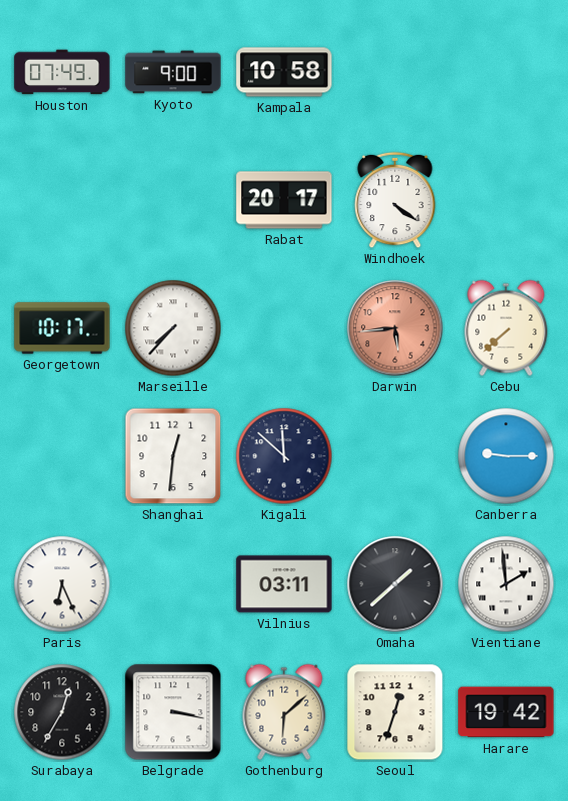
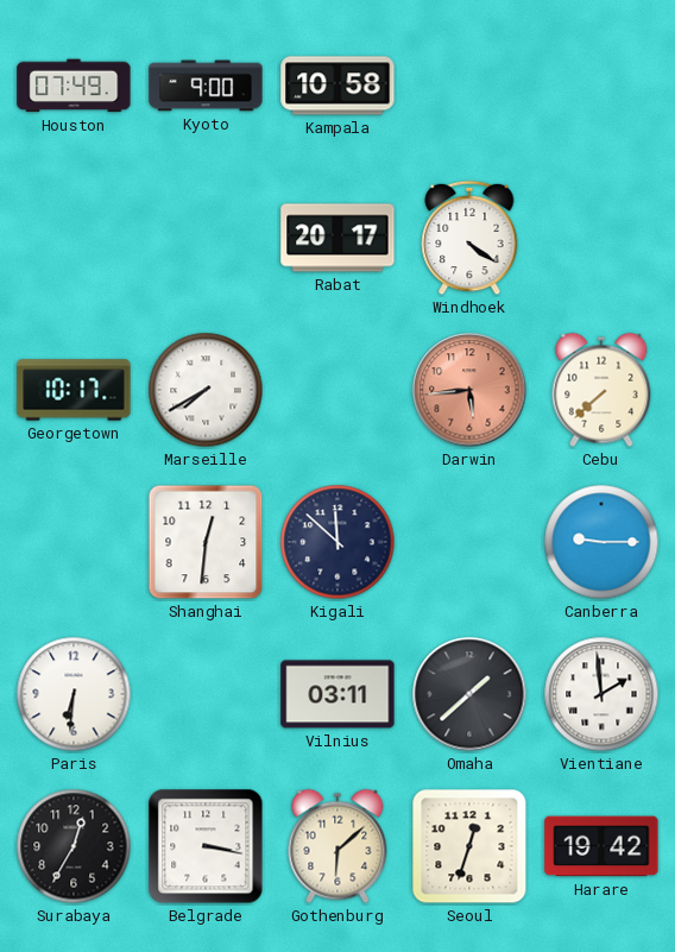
Marseille: 7:37 -> 7:40
Paris: 6:26 -> 6:31
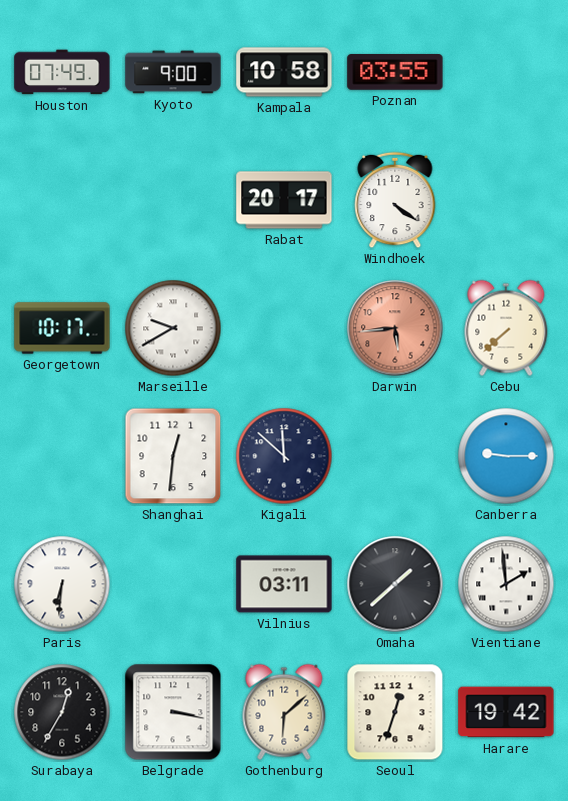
Poznan: none -> 03:55
Marseille: 7:40 -> 9:40
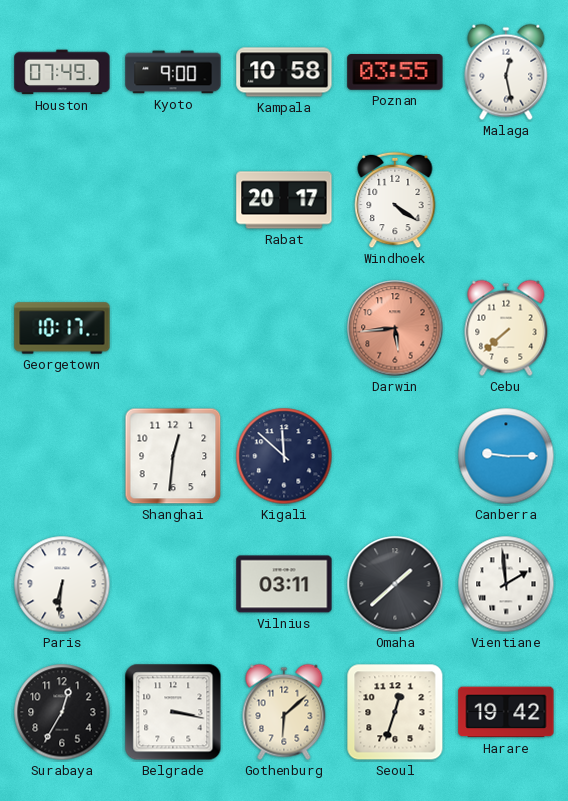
Malaga: none -> 12:28
Marseille: 9:40 -> none
